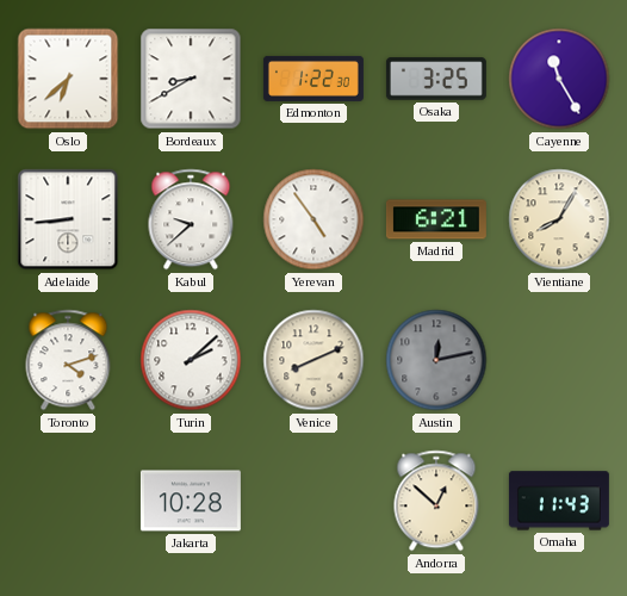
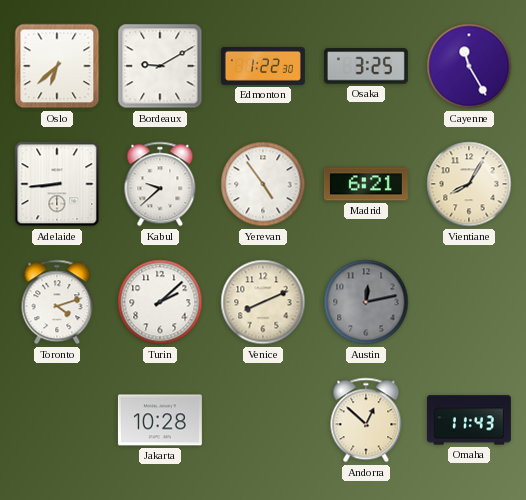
Bordeaux: 8:40 -> 9:10
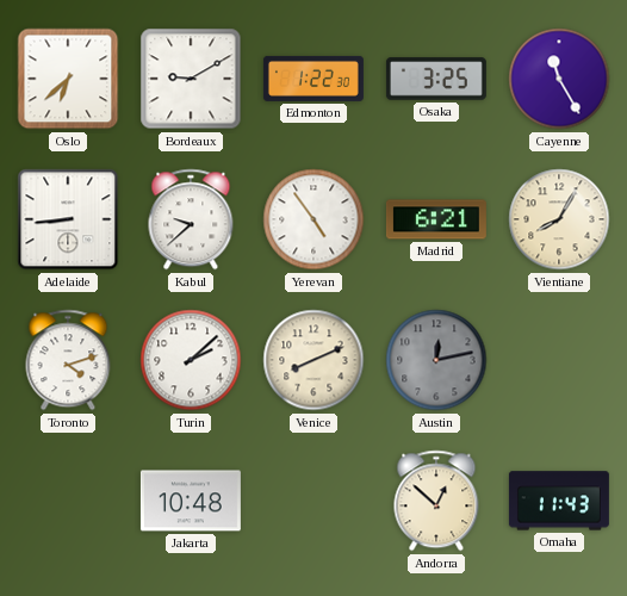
Jakarta: 10:28 -> 10:48
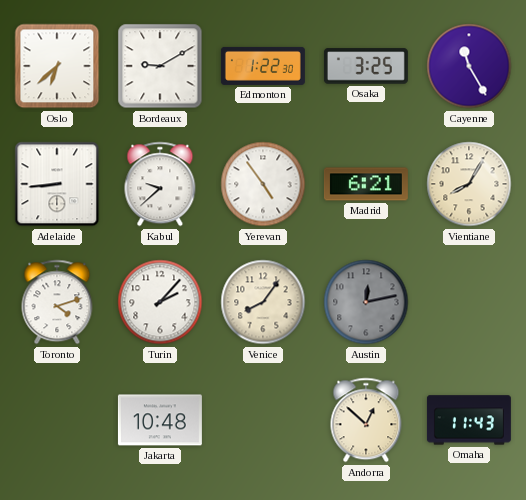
Turin: 2:08 -> 2:07
Venice: 8:11 -> 8:06
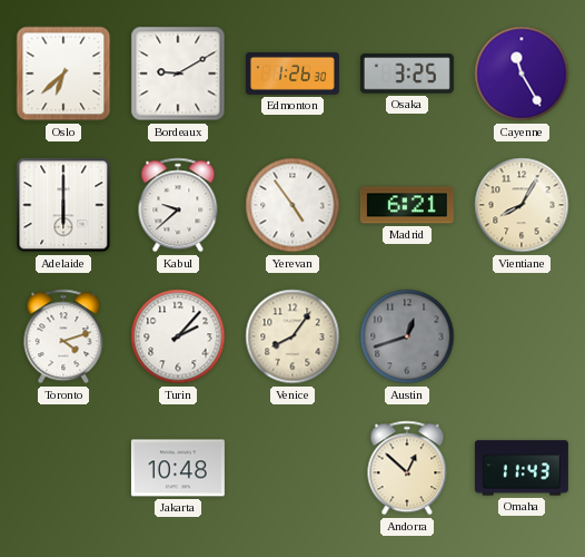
Edmonton: 1:22 -> 1:26
Adelaide: 8:44 -> 6:00
Austin: 12:13 -> 12:42
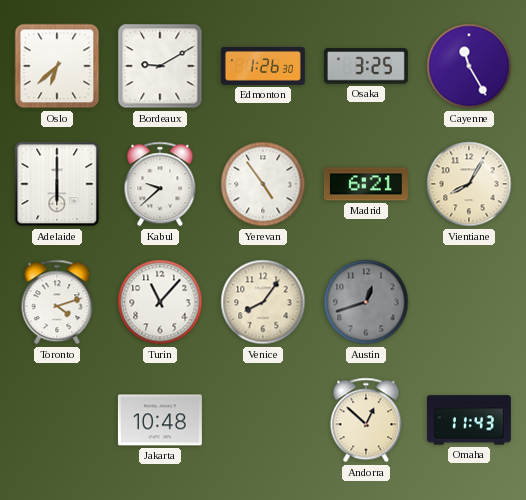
Turin: 2:07 -> 11:07
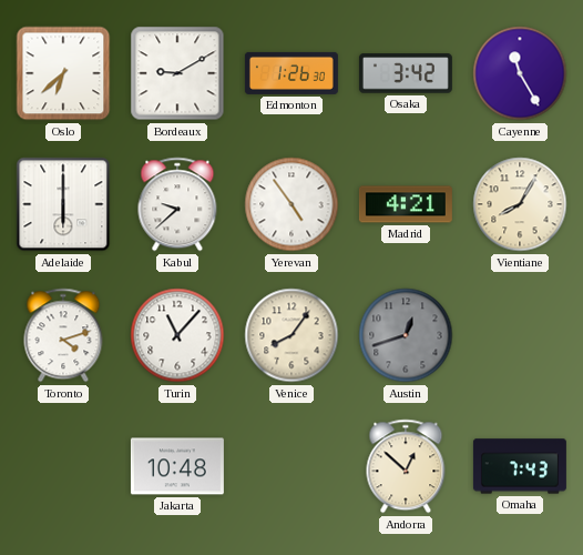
Osaka: 3:25 -> 3:42
Madrid: 6:21 -> 4:21
Omaha: 11:43 -> 7:43
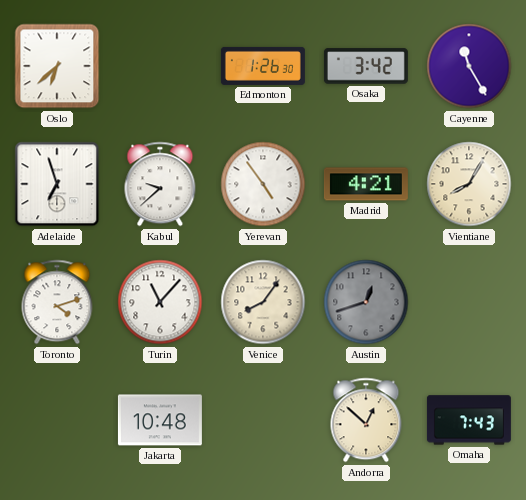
Bordeaux: 9:10 -> none
Adelaide: 6:00 -> 6:57
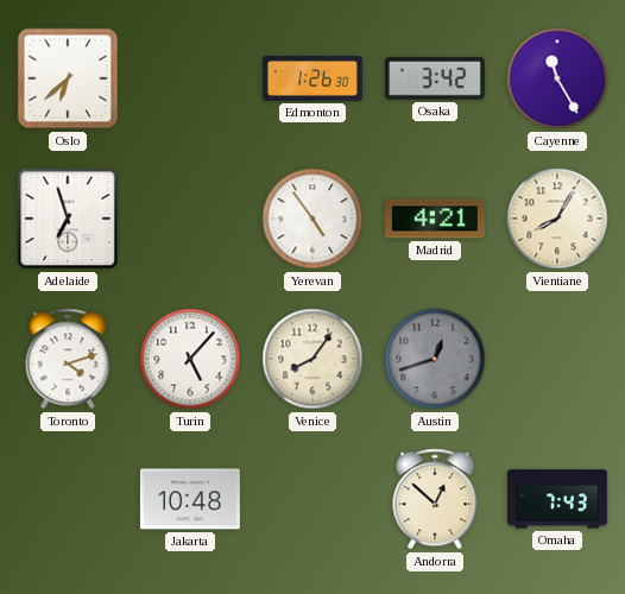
Kabul: 9:38 -> none
Turin: 11:07 -> 5:07
